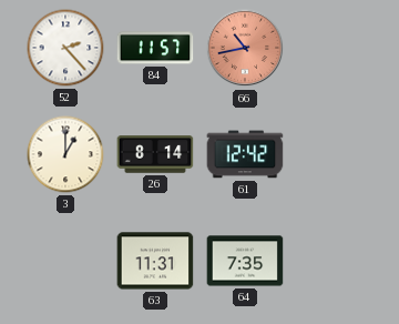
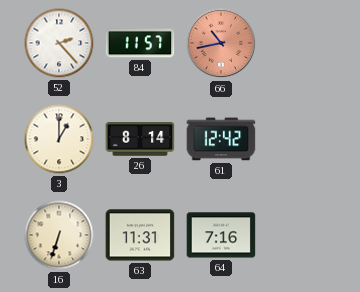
16: none -> 6:33
64: 7:35 -> 7:16
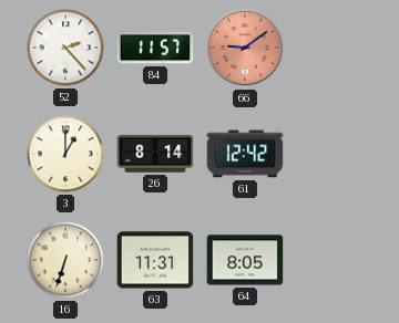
66: 10:43 -> 9:09
64: 7:16 -> 8:05
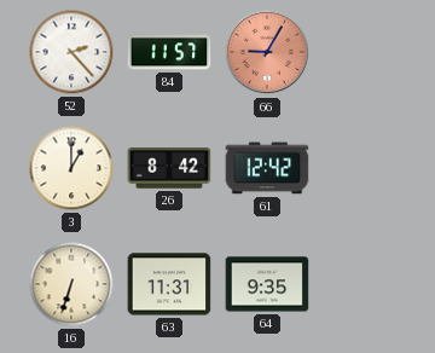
66: 9:09 -> 9:05
26: 8:14 -> 8:42
64: 8:05 -> 9:35
